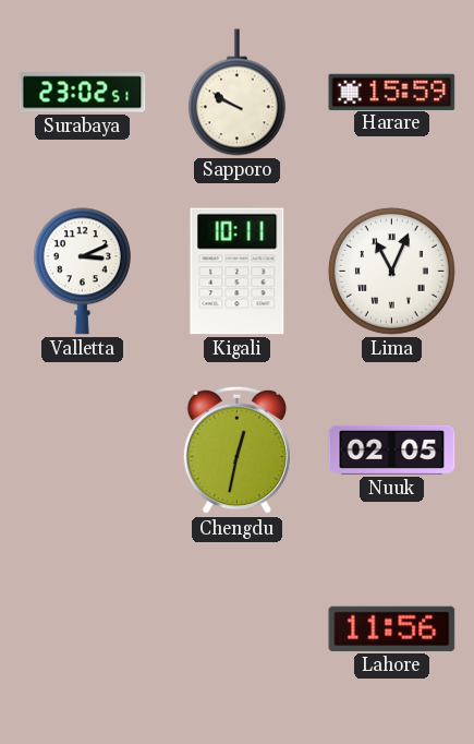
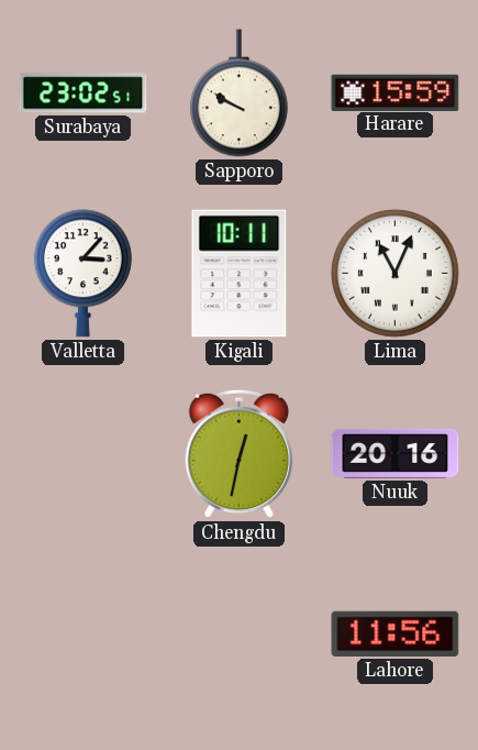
Valletta: 3:11 -> 3:07
Nuuk: 02:05 -> 20:16
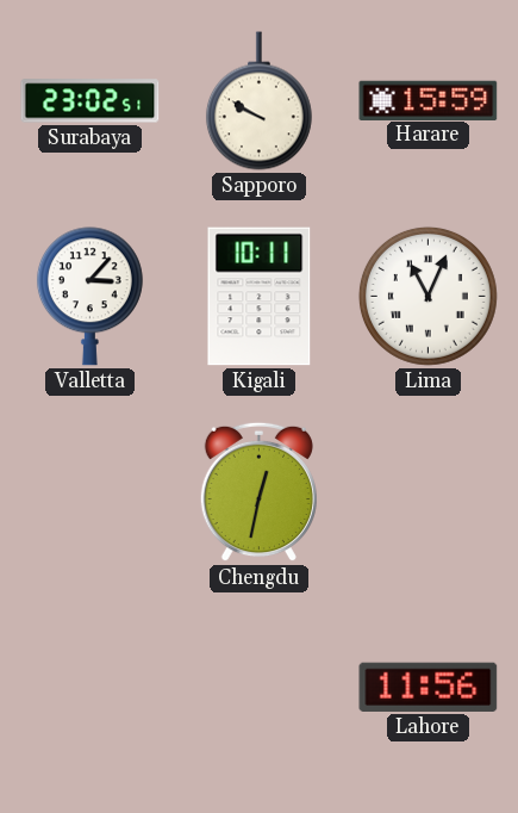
Nuuk: 20:16 -> none
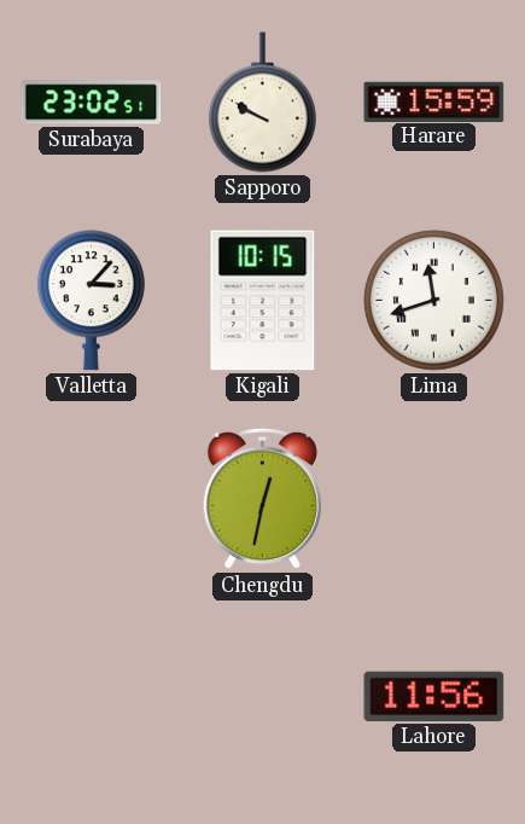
Kigali: 10:11 -> 10:15
Lima: 11:04 -> 11:42
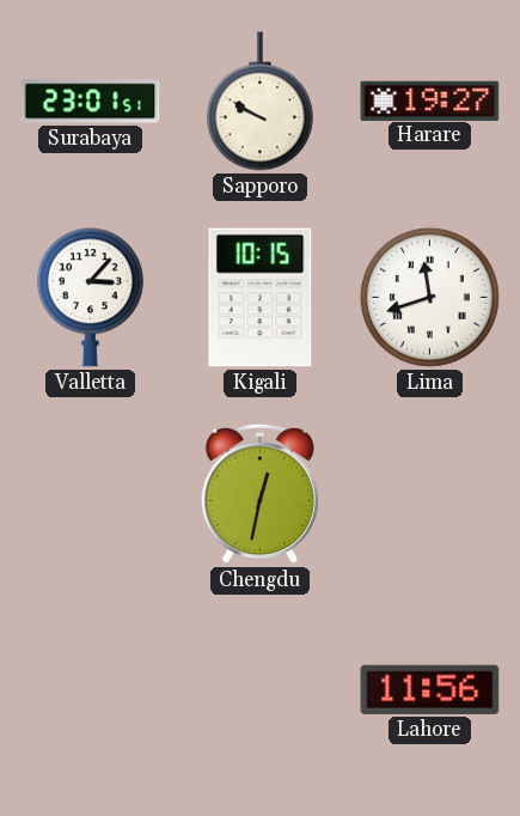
Surabaya: 23:02 -> 23:01
Harare: 15:59 -> 19:27
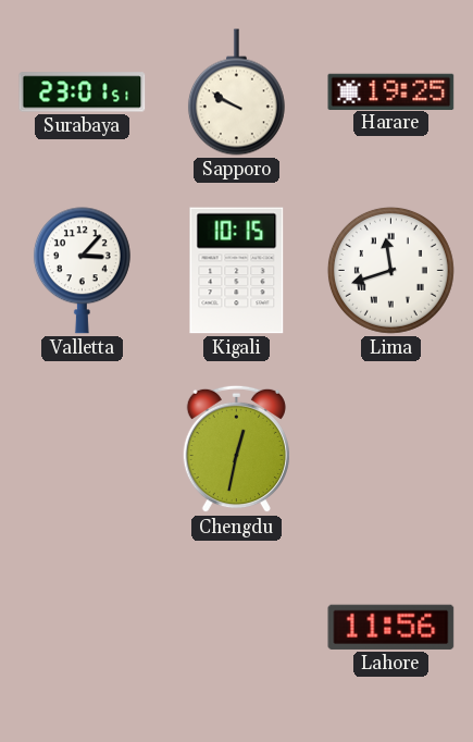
Harare: 19:27 -> 19:25
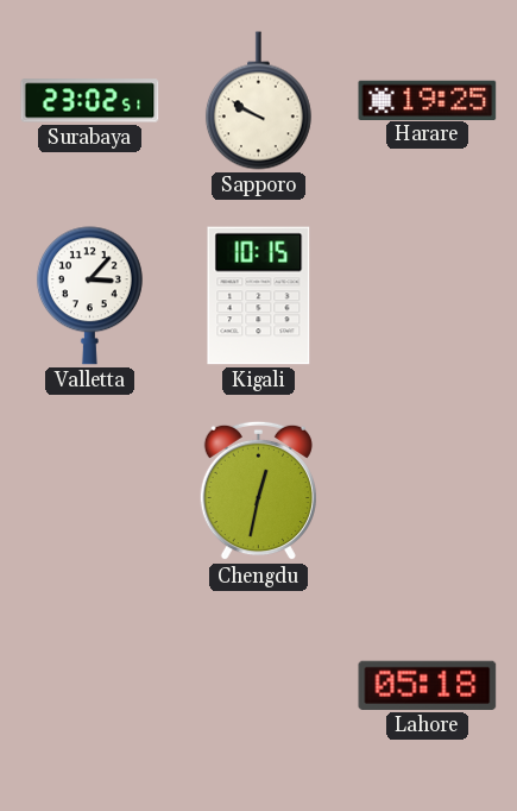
Surabaya: 23:01 -> 23:02
Lima: 11:42 -> none
Lahore: 11:56 -> 05:18
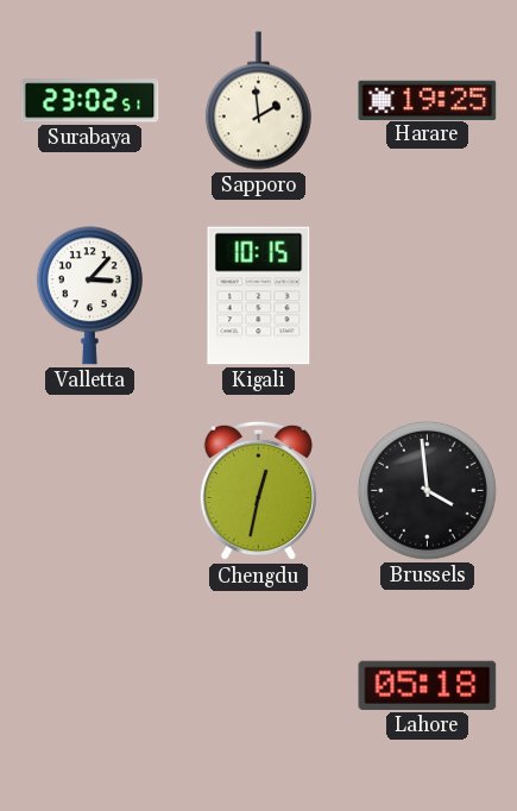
Sapporo: 9:50 -> 1:59
Brussels: none -> 3:59
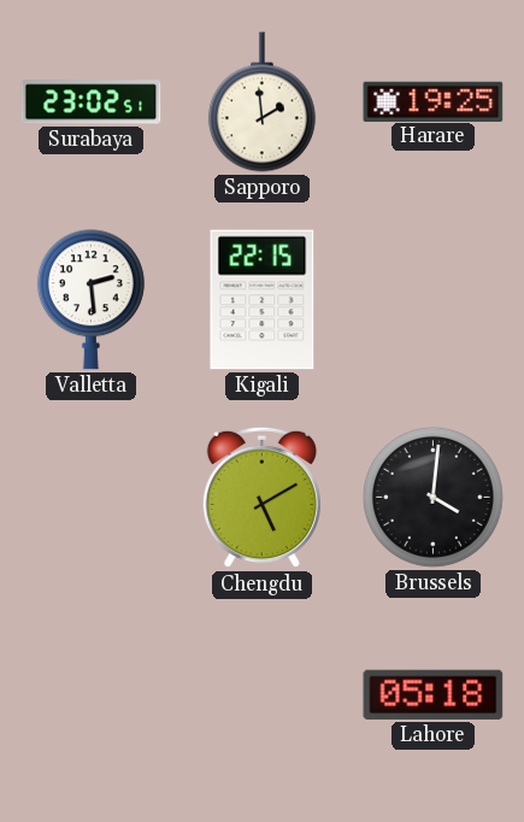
Valletta: 3:07 -> 2:29
Kigali: 10:15 -> 22:15
Chengdu: 12:32 -> 5:10
Brussels: 3:59 -> 4:01
